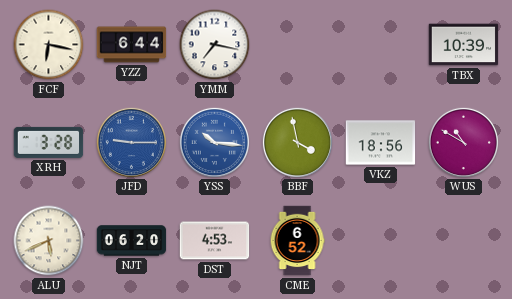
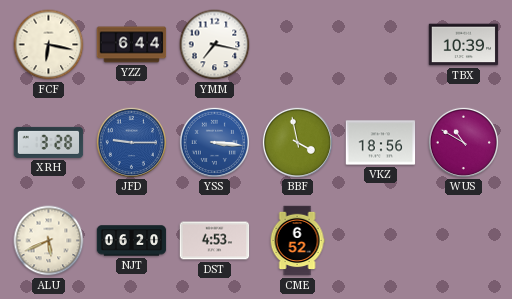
YSS: 10:16 -> 3:16
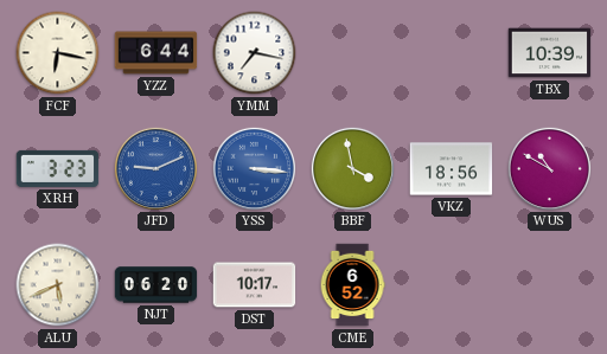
XRH: 3:28 -> 3:23
JFD: 9:15 -> 9:11
DST: 4:53 -> 10:17
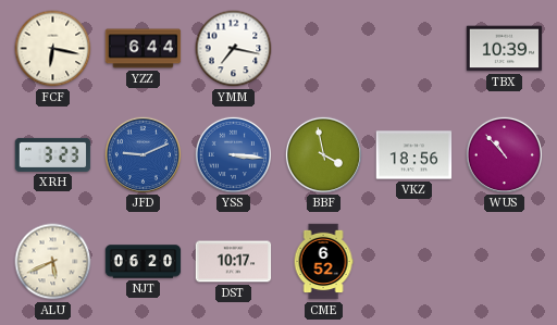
WUS: 10:50 -> 10:53
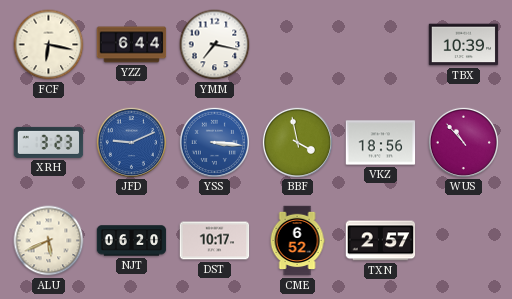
TXN: none -> 2:57
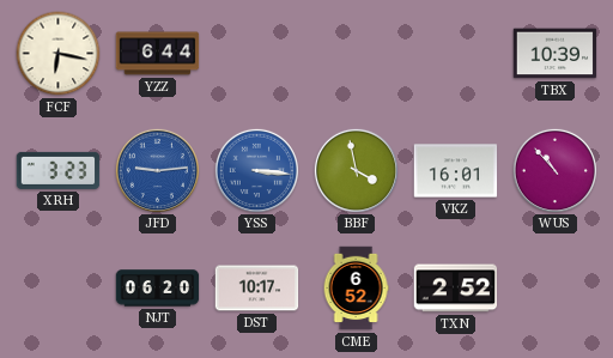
YMM: 7:17 -> none
JFD: 9:11 -> 9:14
VKZ: 18:56 -> 16:01
ALU: 5:41 -> none
TXN: 2:57 -> 2:52
